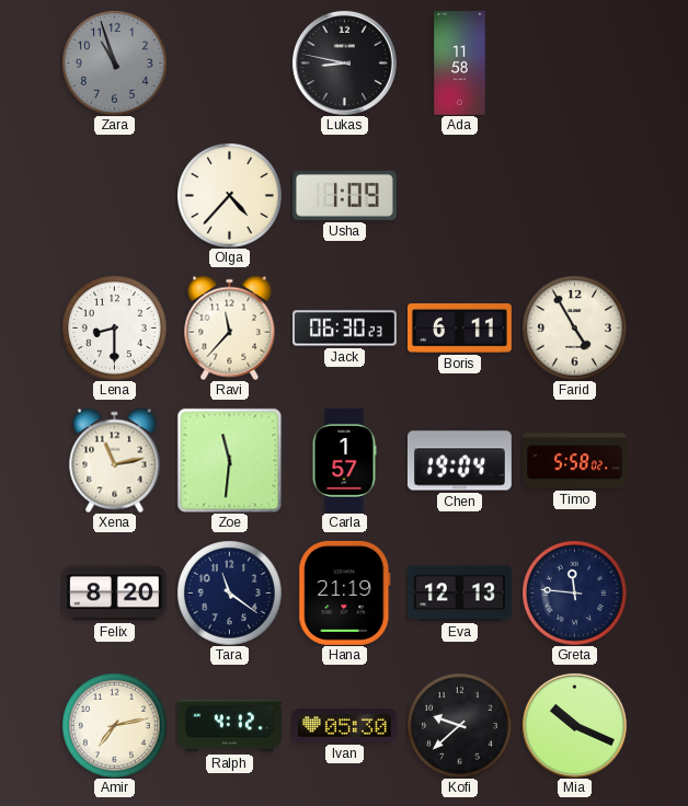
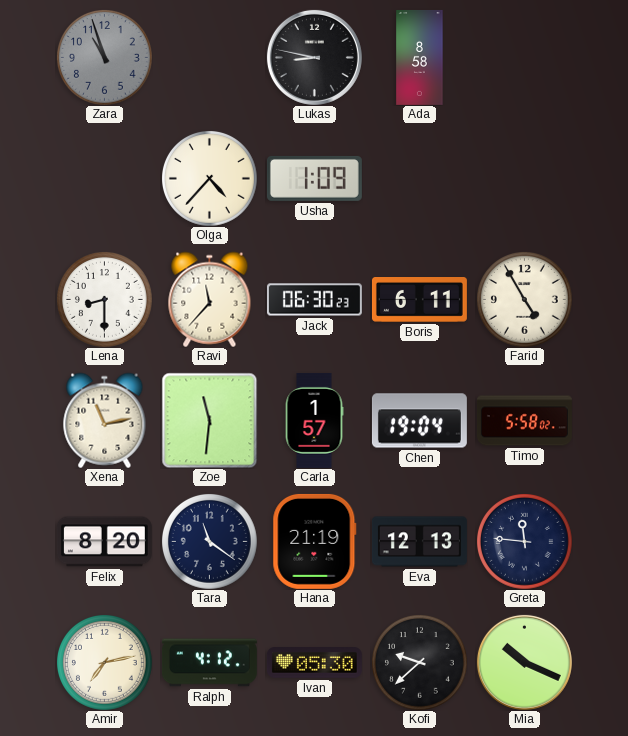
Ada: 11:58 -> 8:58
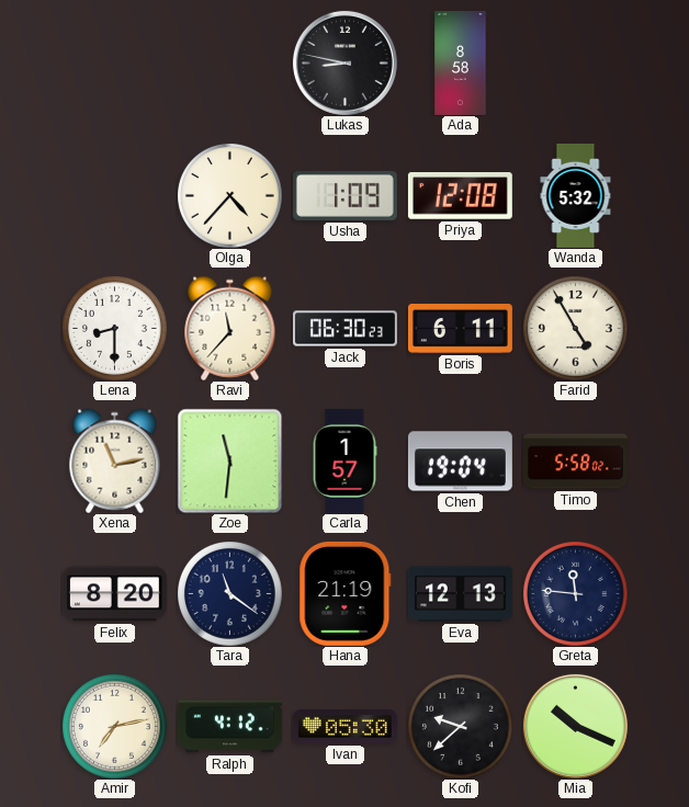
Zara: 10:57 -> none
Priya: none -> 12:08
Wanda: none -> 5:32
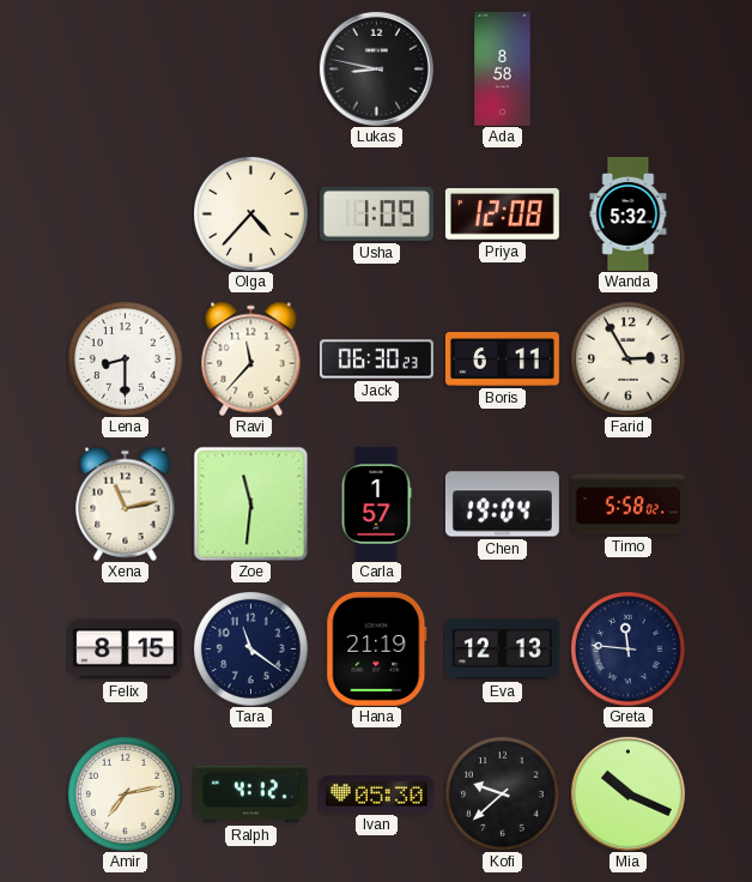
Farid: 4:55 -> 2:55
Felix: 8:20 -> 8:15
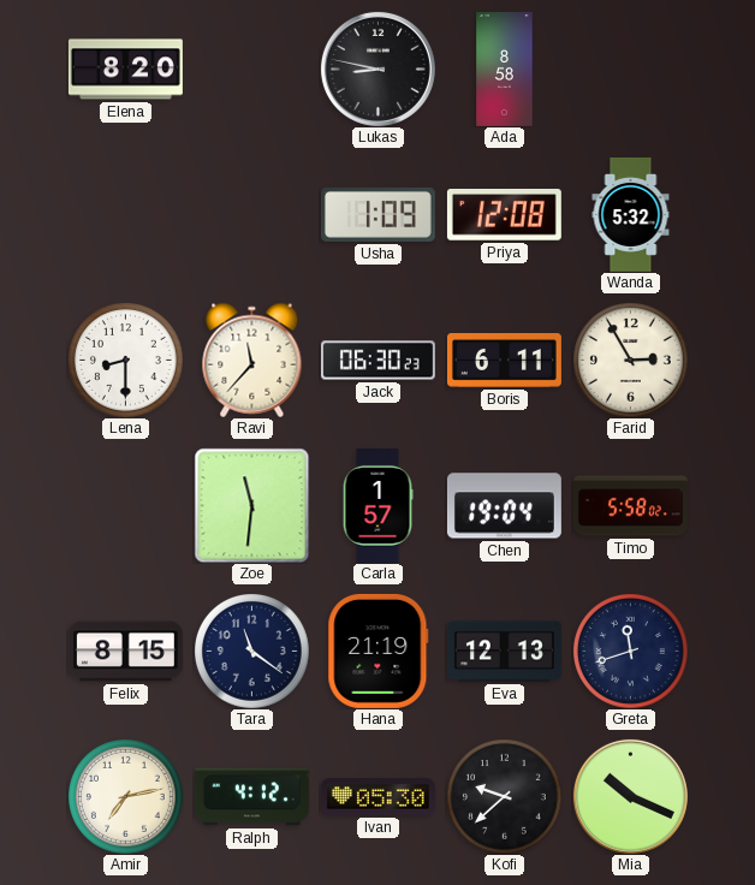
Elena: none -> 8:20
Olga: 4:37 -> none
Xena: 11:13 -> none
Greta: 11:46 -> 11:42
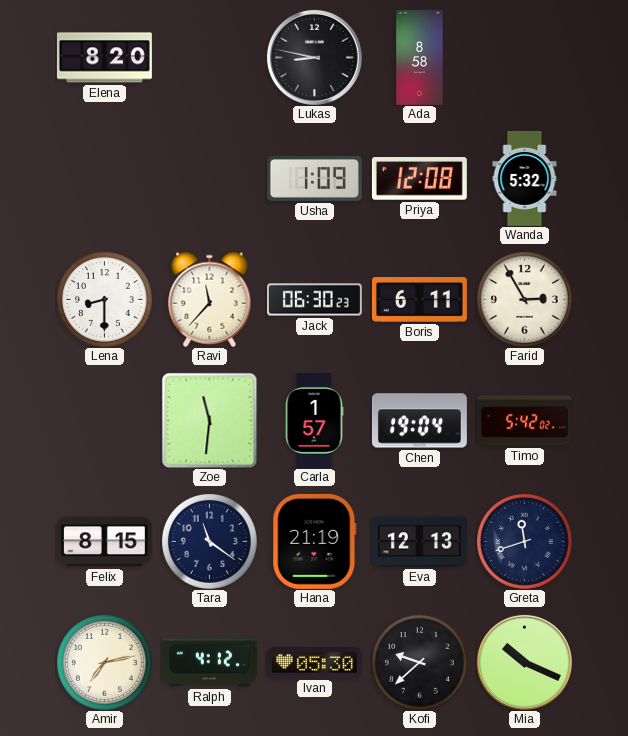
Timo: 5:58 -> 5:42
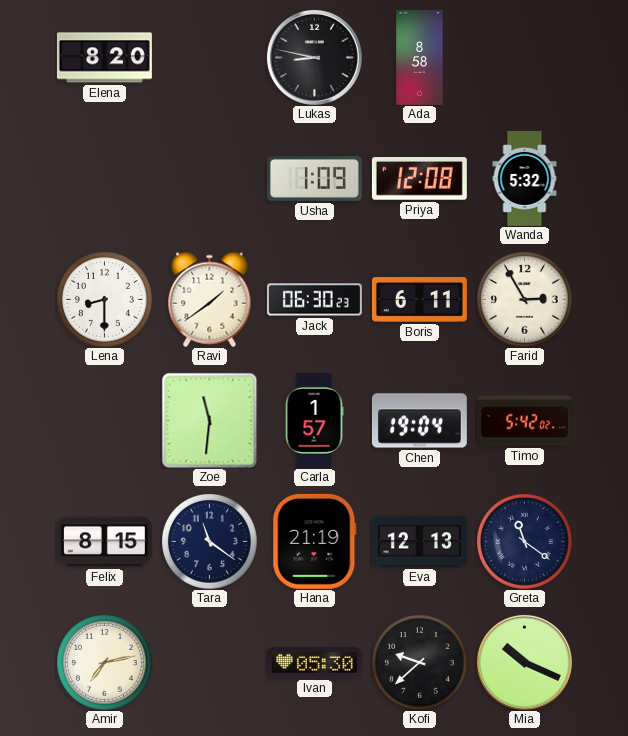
Ravi: 11:37 -> 1:39
Greta: 11:42 -> 11:21
Ralph: 4:12 -> none
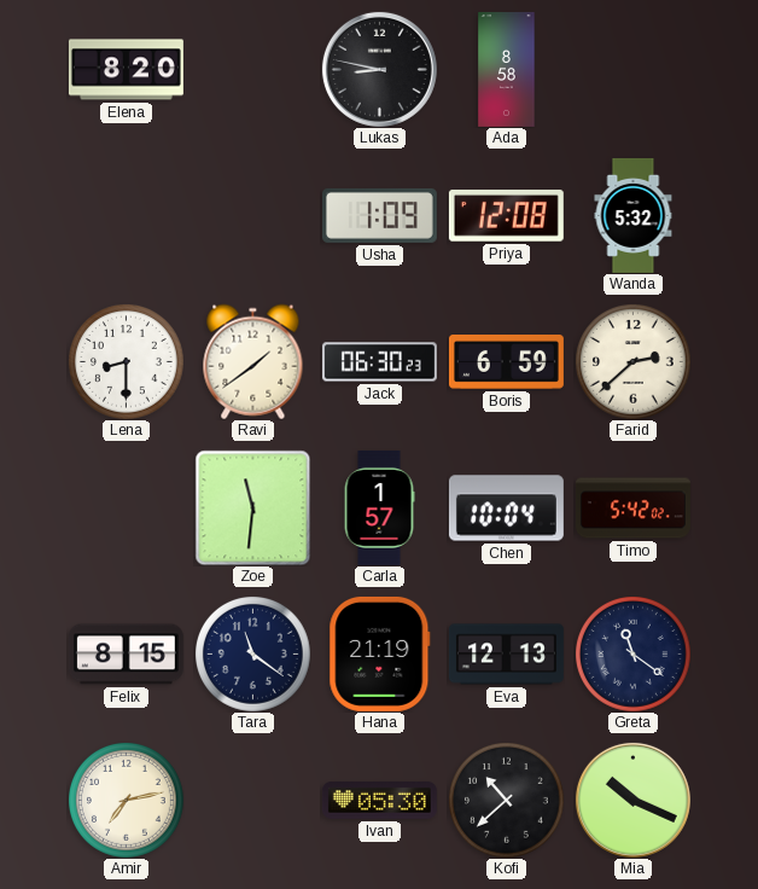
Boris: 6:11 -> 6:59
Farid: 2:55 -> 2:38
Chen: 19:04 -> 10:04
Kofi: 9:38 -> 10:38
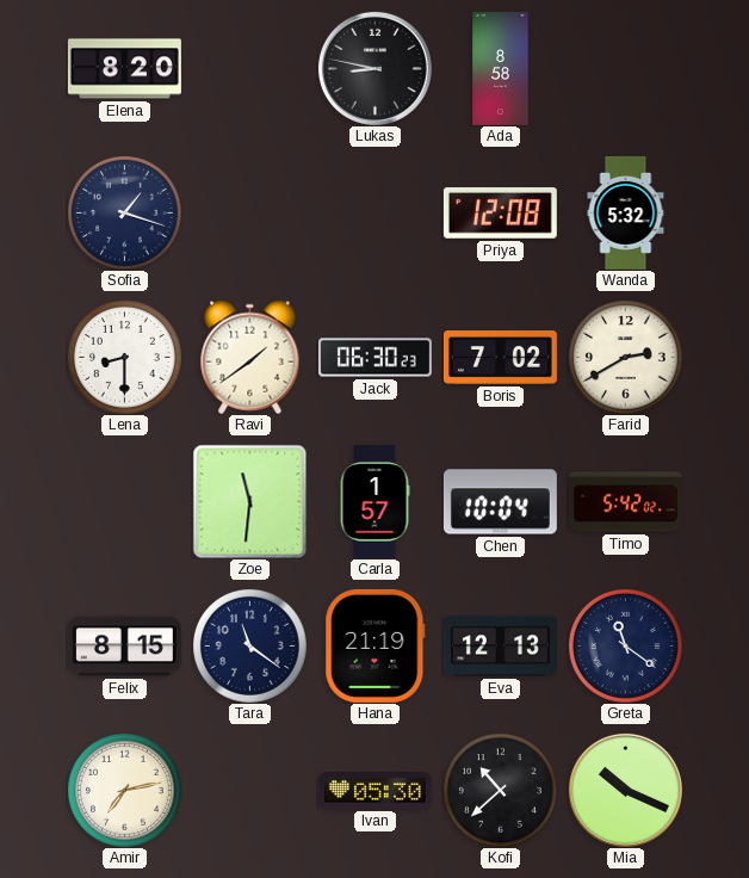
Sofia: none -> 1:18
Usha: 1:09 -> none
Boris: 6:59 -> 7:02
Farid: 2:38 -> 2:40
